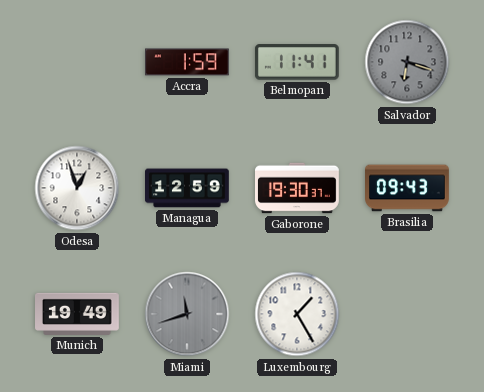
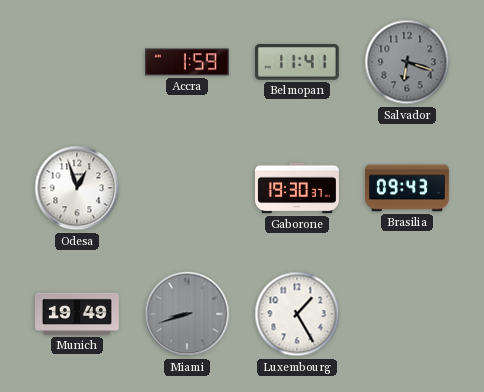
Managua: 12:59 -> none
Miami: 11:42 -> 8:42
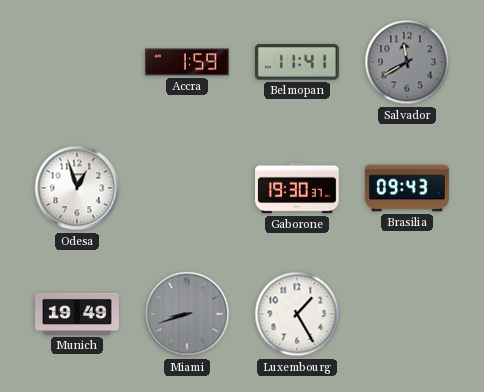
Salvador: 6:18 -> 11:40
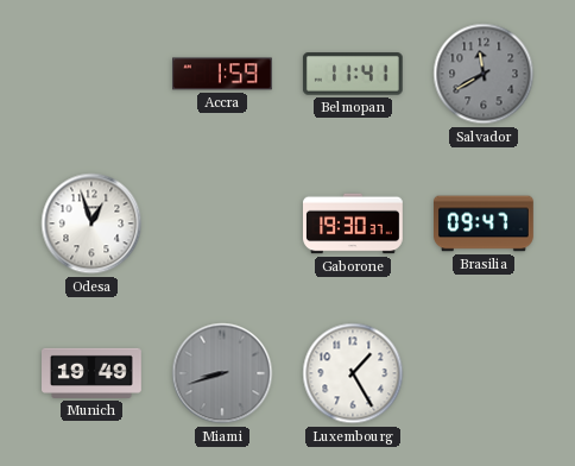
Brasilia: 09:43 -> 09:47
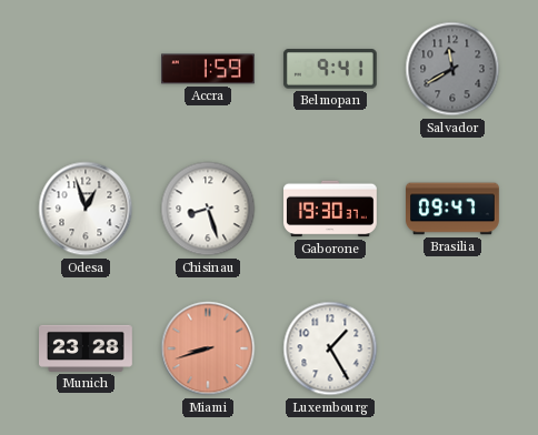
Belmopan: 11:41 -> 9:41
Chisinau: none -> 8:27
Munich: 19:49 -> 23:28
Miami dial: grey -> salmon
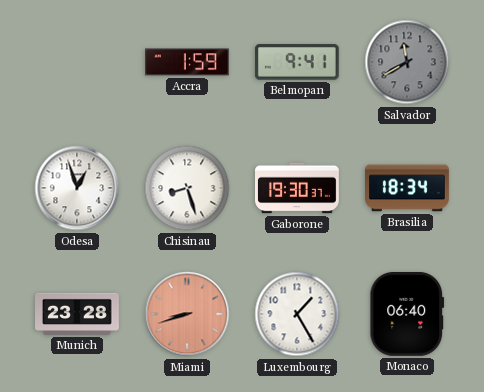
Brasilia: 09:47 -> 18:34
Monaco: none -> 06:40
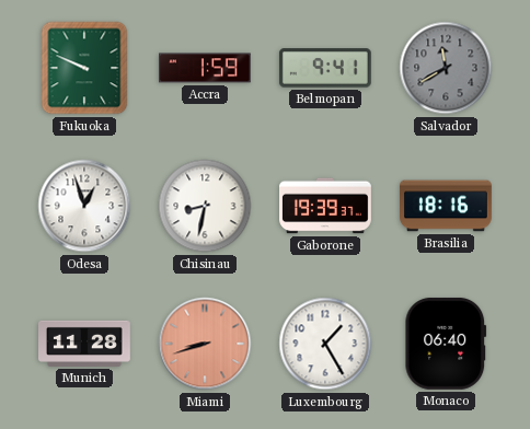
Fukuoka: none -> 9:49
Chisinau: 8:27 -> 8:32
Gaborone: 19:30 -> 19:39
Brasilia: 18:34 -> 18:16
Munich: 23:28 -> 11:28
